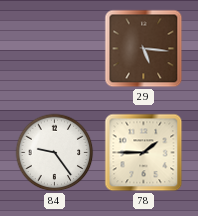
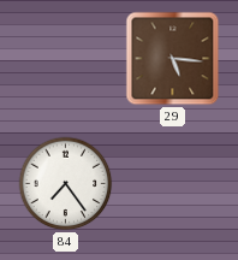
84: 9:24 -> 7:24
78: 1:45 -> none
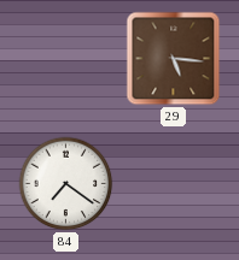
84: 7:24 -> 7:21
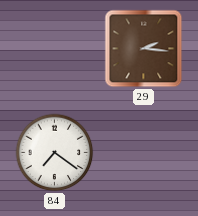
29: 5:16 -> 2:16
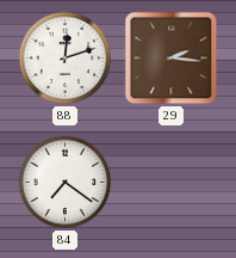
88: none -> 12:12
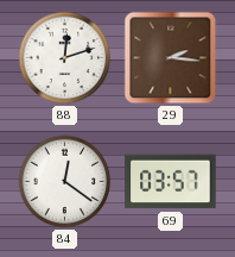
84: 7:21 -> 12:21
69: none -> 03:57
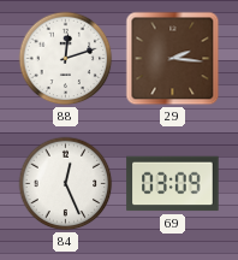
84: 12:21 -> 12:26
69: 03:57 -> 03:09
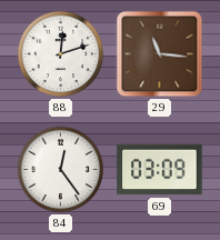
29: 2:16 -> 11:16
84: 12:26 -> 12:24
